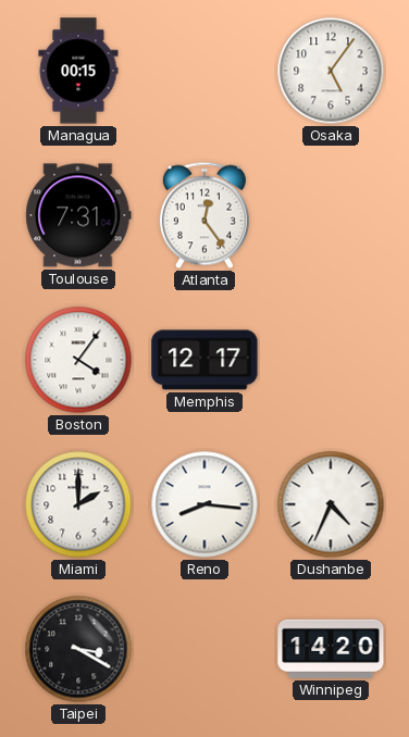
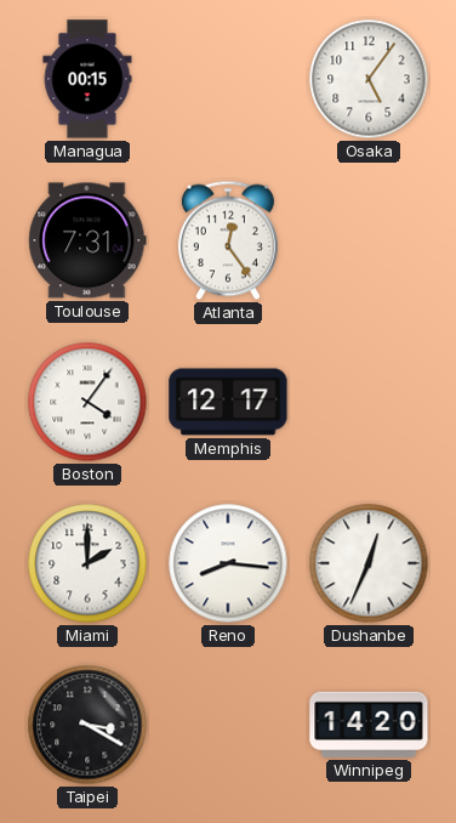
Dushanbe: 4:34 -> 12:34
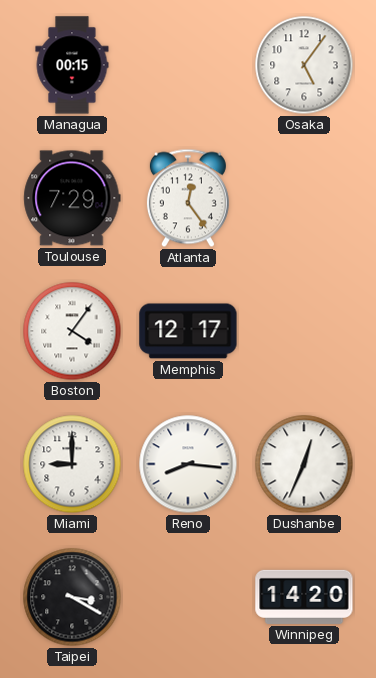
Toulouse: 7:31 -> 7:29
Miami: 2:00 -> 9:00
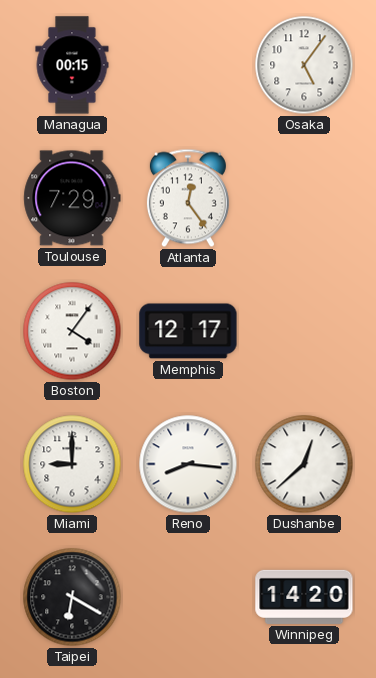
Dushanbe: 12:34 -> 12:38
Taipei: 3:20 -> 6:20
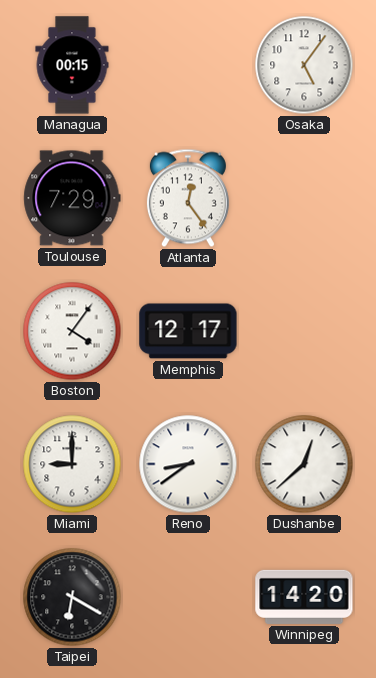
Reno: 8:16 -> 8:39
